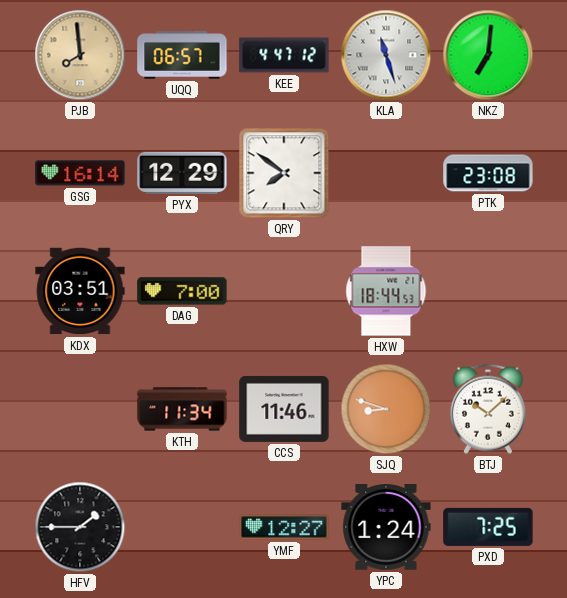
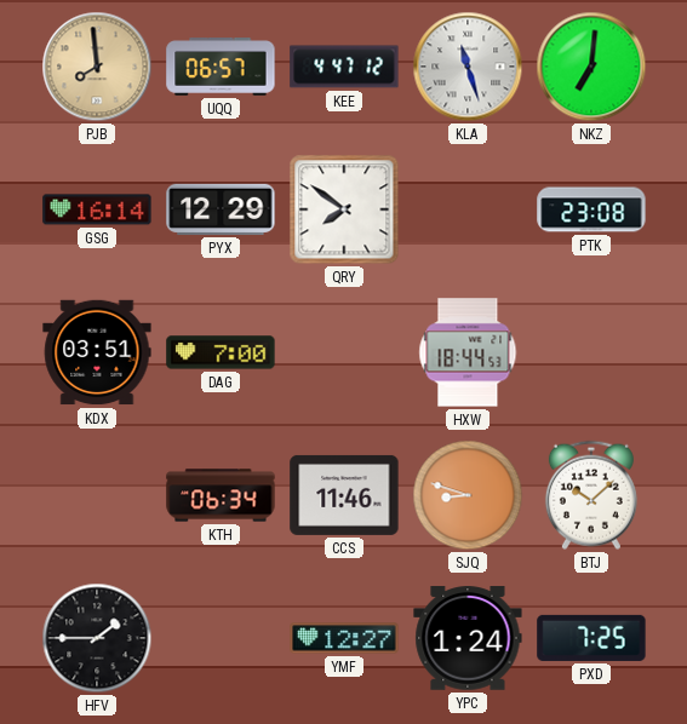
KTH: 11:34 -> 06:34
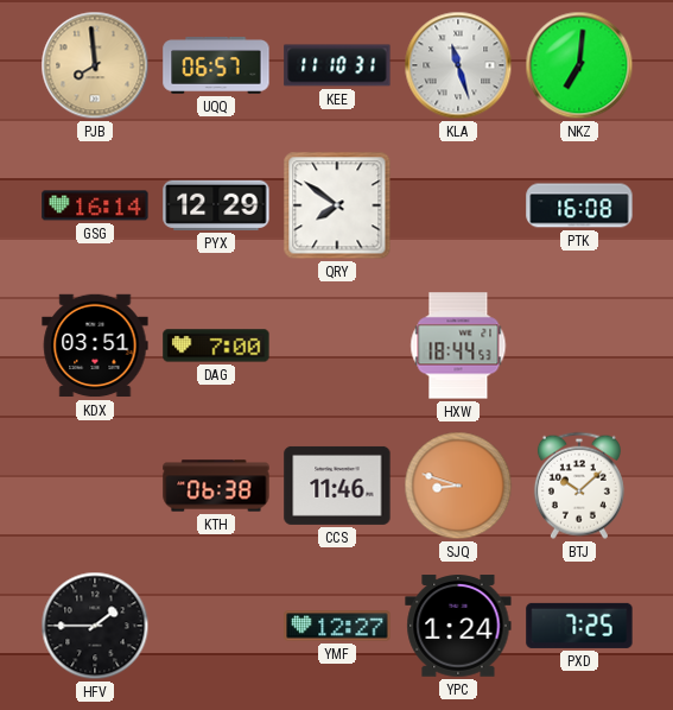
KEE: 4:47 -> 11:10
PTK: 23:08 -> 16:08
KTH: 06:34 -> 06:38
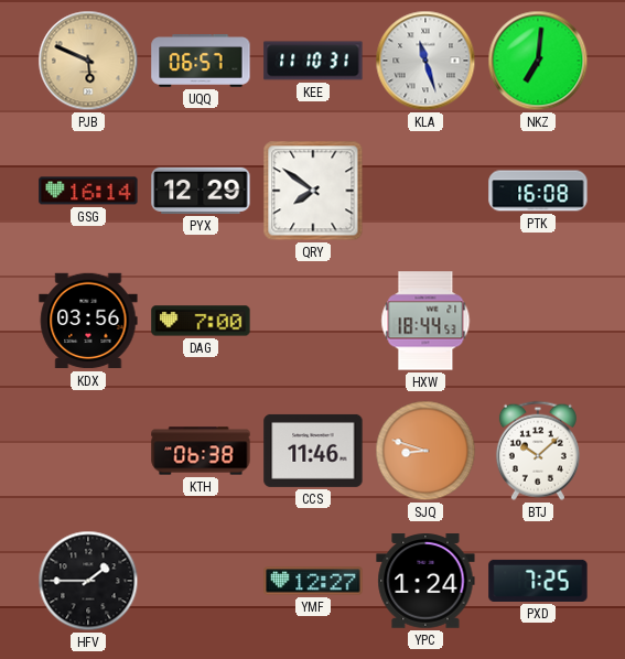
PJB: 7:59 -> 5:49
KDX: 03:51 -> 03:56
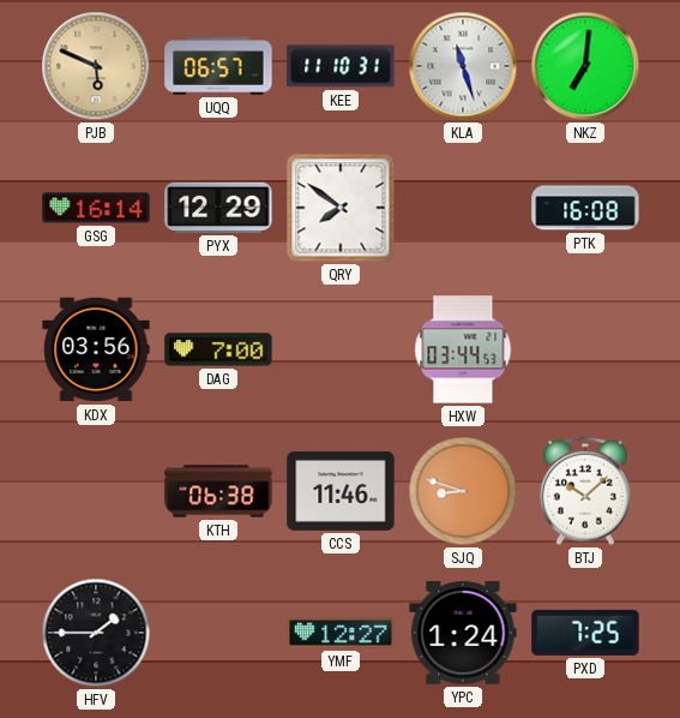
HXW: 18:44 -> 03:44
